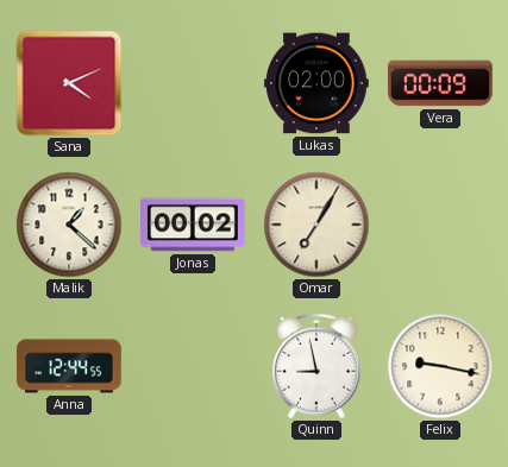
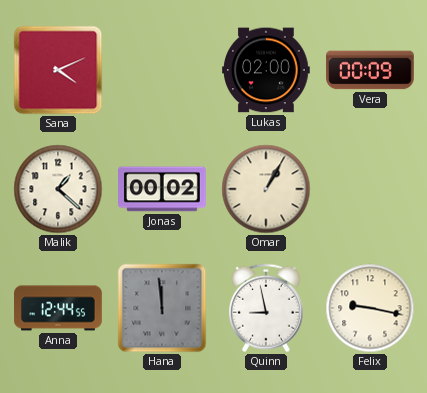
Omar: 7:05 -> 1:05
Hana: none -> 11:59
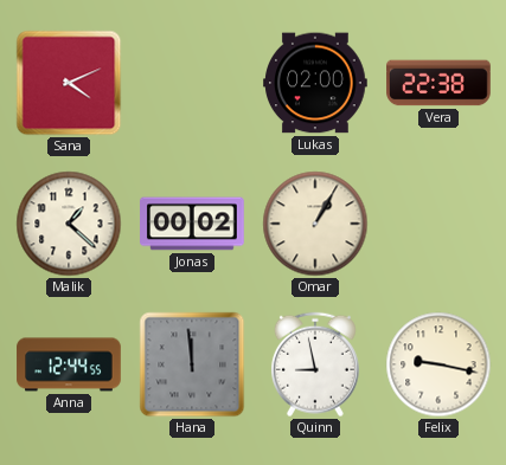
Vera: 00:09 -> 22:38
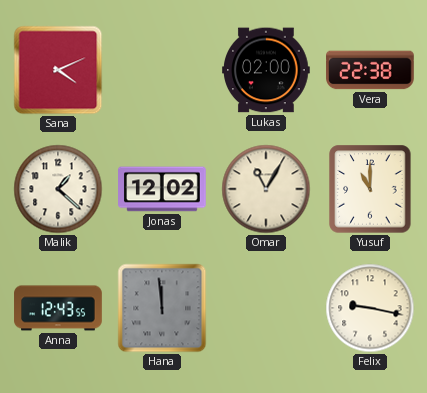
Jonas: 00:02 -> 12:02
Omar: 1:05 -> 11:05
Yusuf: none -> 11:00
Anna: 12:44 -> 12:43
Quinn: 8:58 -> none
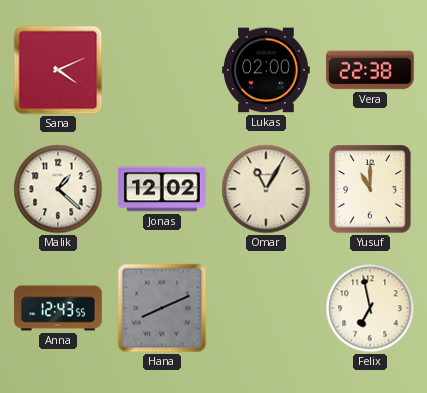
Hana: 11:59 -> 8:11
Felix: 9:17 -> 6:58
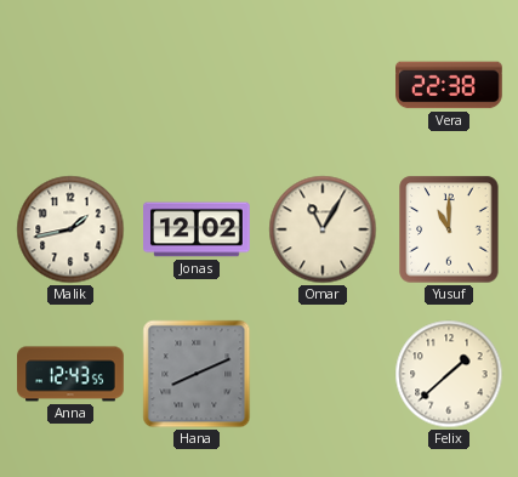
Sana: 4:11 -> none
Lukas: 02:00 -> none
Malik: 1:22 -> 1:43
Felix: 6:58 -> 1:38
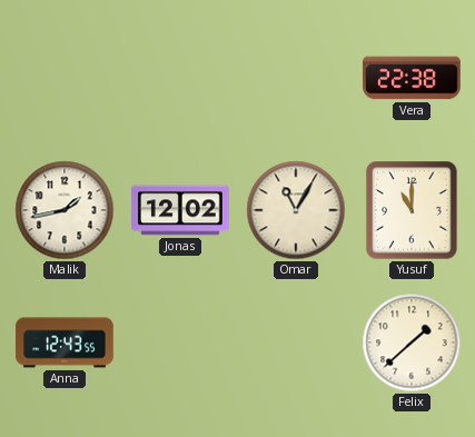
Hana: 8:11 -> none
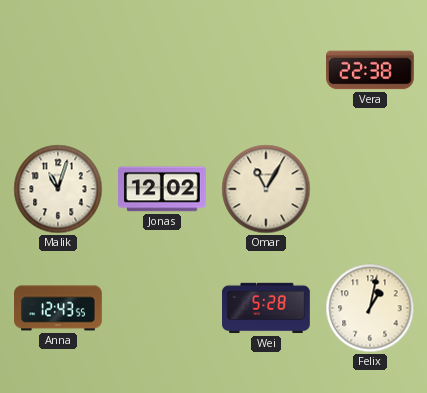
Malik: 1:43 -> 11:03
Yusuf: 11:00 -> none
Wei: none -> 5:28
Felix: 1:38 -> 1:02
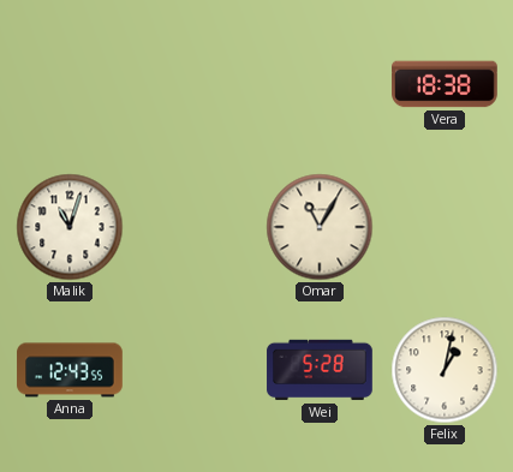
Vera: 22:38 -> 18:38
Jonas: 12:02 -> none
